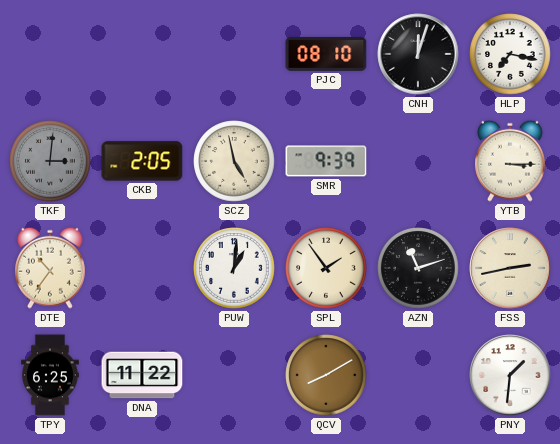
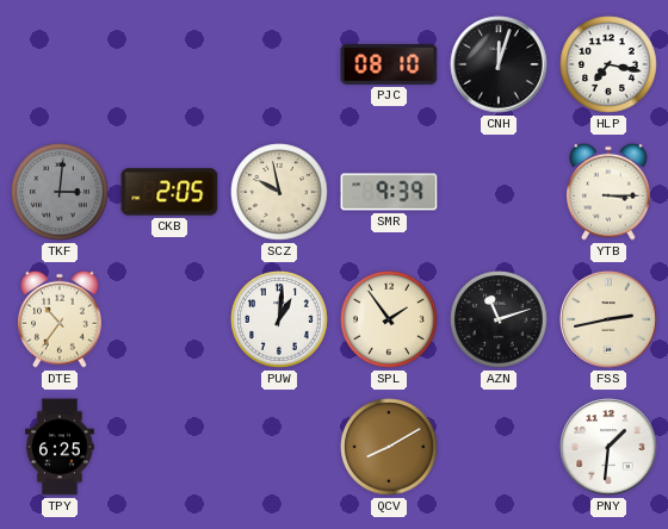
SCZ: 4:58 -> 9:58
DNA: 11:22 -> none
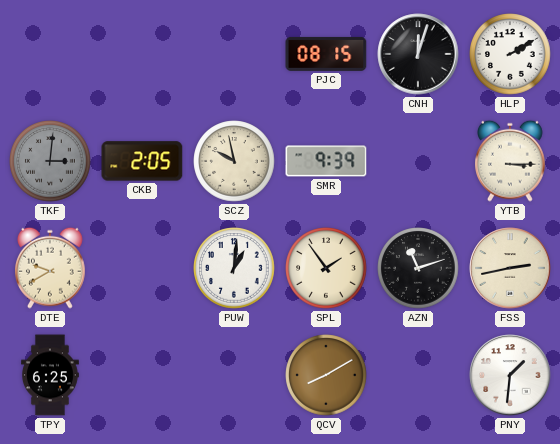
PJC: 08:10 -> 08:15
HLP: 7:17 -> 2:10
DTE: 10:36 -> 9:40
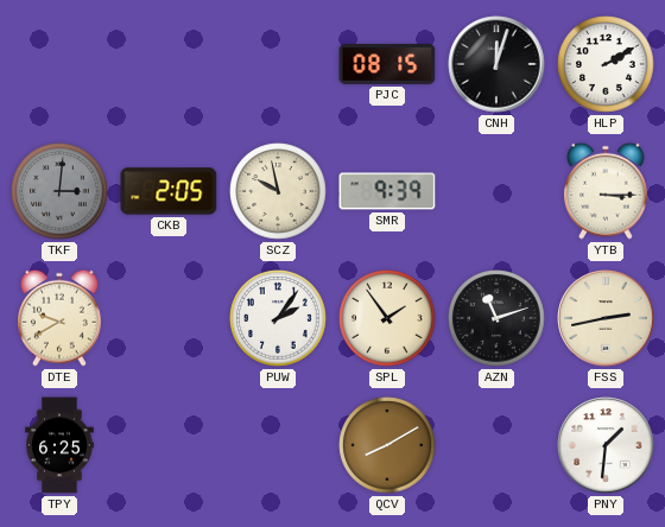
PUW: 1:01 -> 2:06
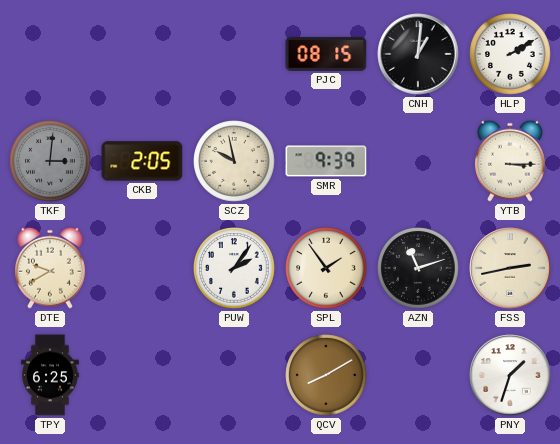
CNH: 12:03 -> 1:01
PNY: 1:31 -> 1:33
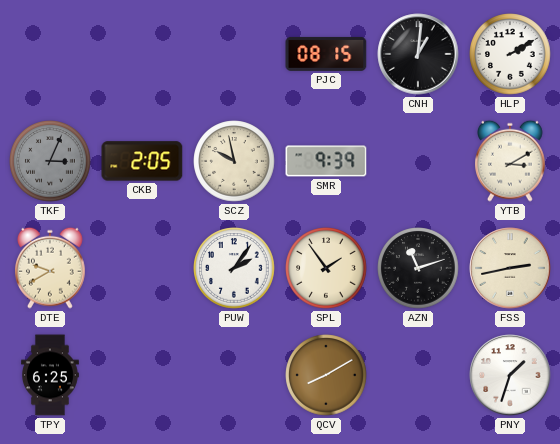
TKF: 3:01 -> 3:04
YTB: 3:15 -> 3:10
